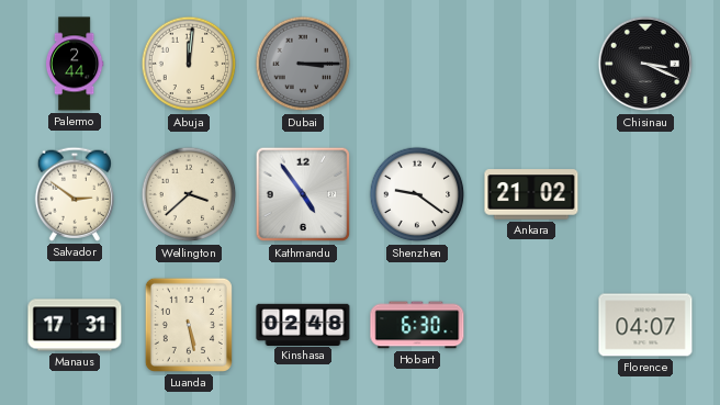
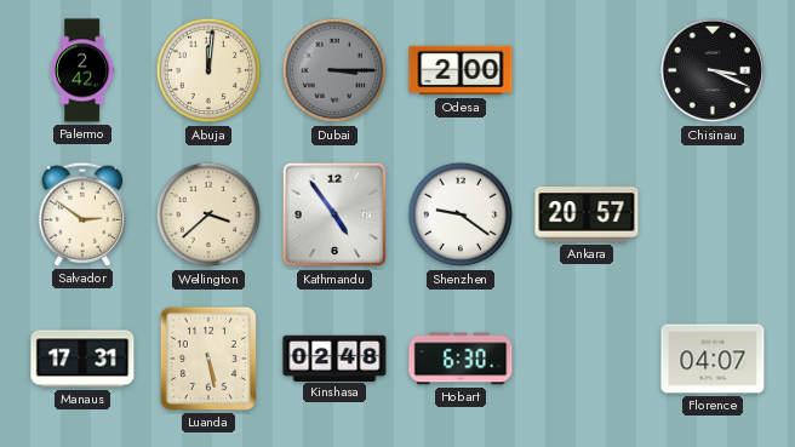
Palermo: 2:44 -> 2:42
Odesa: none -> 2:00
Ankara: 21:02 -> 20:57
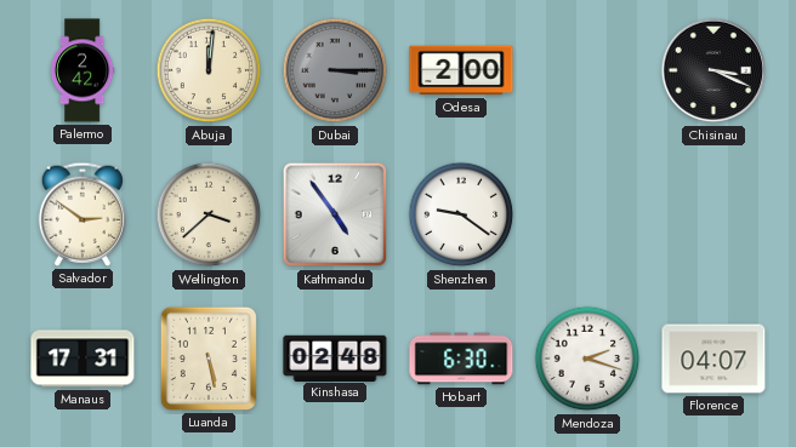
Ankara: 20:57 -> none
Mendoza: none -> 2:18
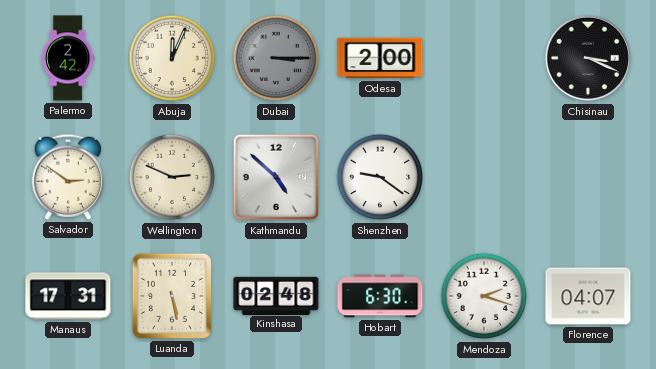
Abuja: 12:01 -> 12:04
Wellington: 3:38 -> 2:49
Kathmandu: 4:54 -> 4:52
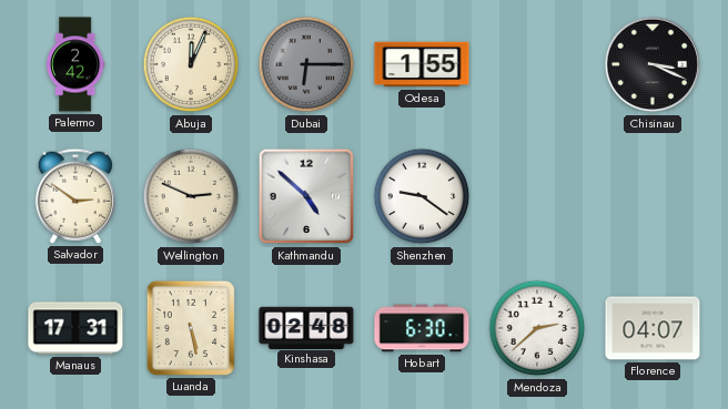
Dubai: 3:15 -> 6:15
Odesa: 2:00 -> 1:55
Mendoza: 2:18 -> 2:38
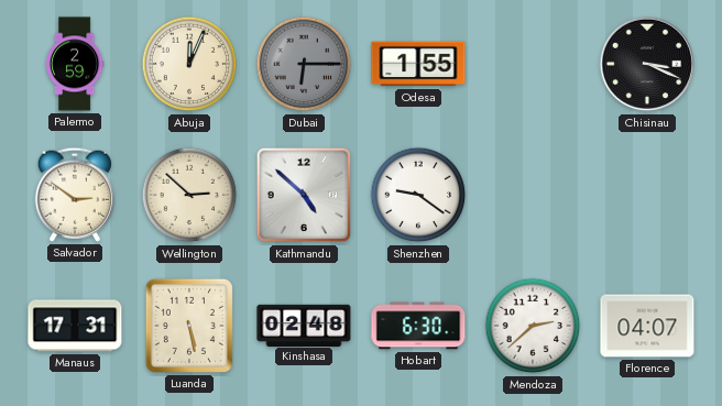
Palermo: 2:42 -> 2:59
Wellington: 2:49 -> 2:52
